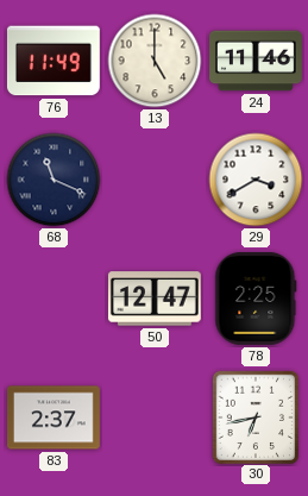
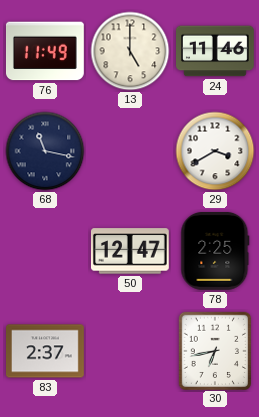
68: 11:19 -> 11:17
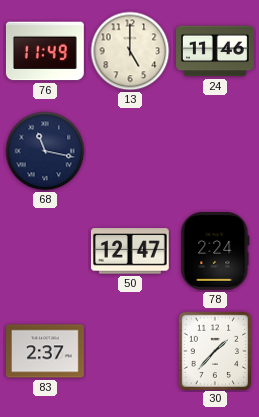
29: 3:40 -> none
78: 2:25 -> 2:24
30: 6:43 -> 1:37
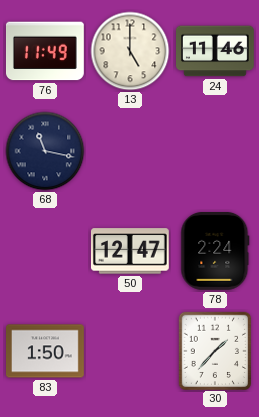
83: 2:37 -> 1:50
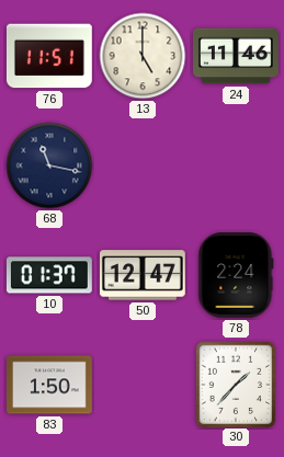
76: 11:49 -> 11:51
10: none -> 01:37
